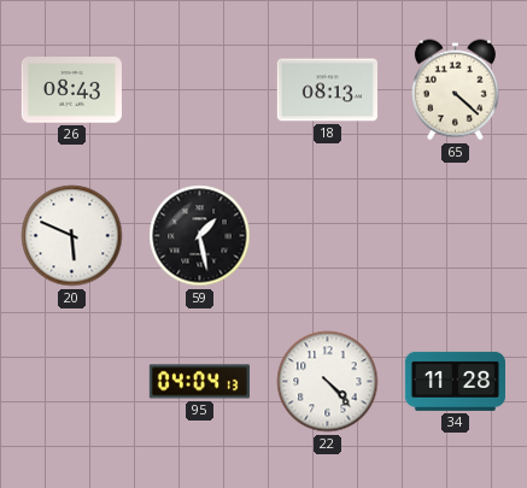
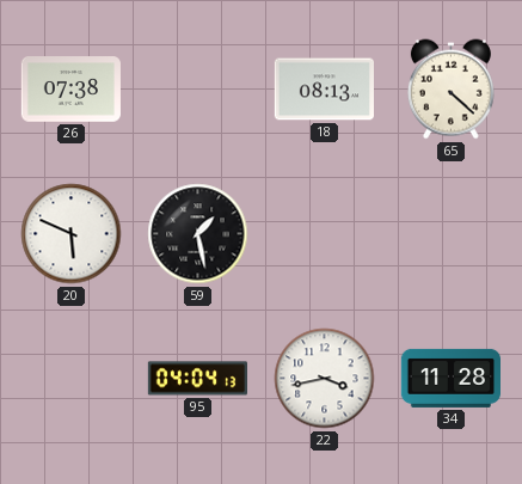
26: 08:43 -> 07:38
22: 4:23 -> 3:43
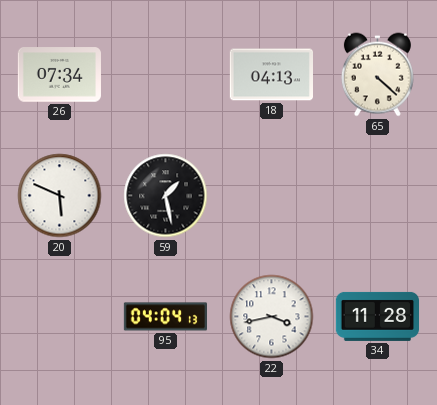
26: 07:38 -> 07:34
18: 08:13 -> 04:13
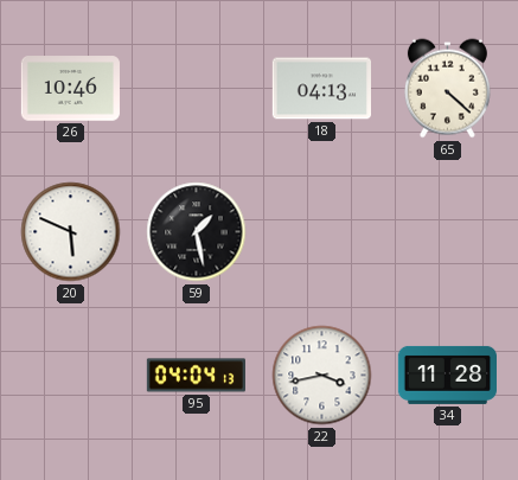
26: 07:34 -> 10:46
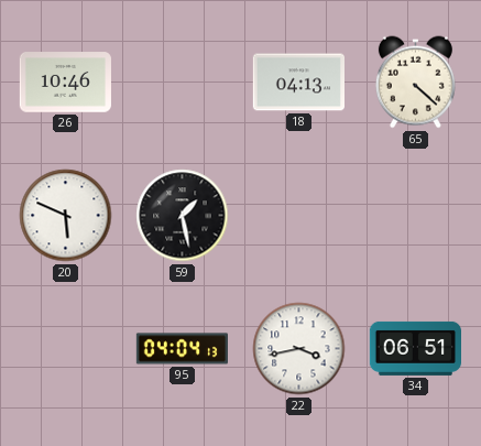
34: 11:28 -> 06:51
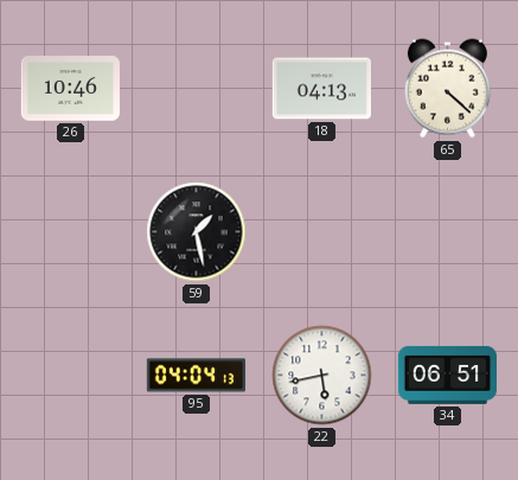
20: 5:49 -> none
22: 3:43 -> 5:43
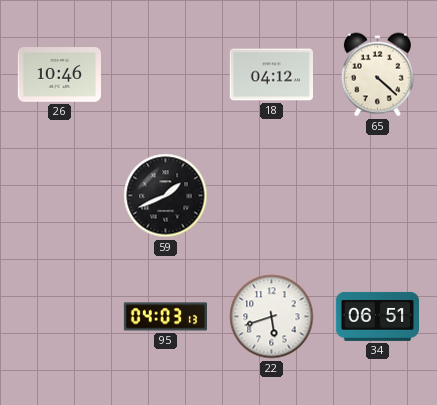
18: 04:13 -> 04:12
59: 1:28 -> 1:41
95: 04:04 -> 04:03
22: 5:43 -> 5:42
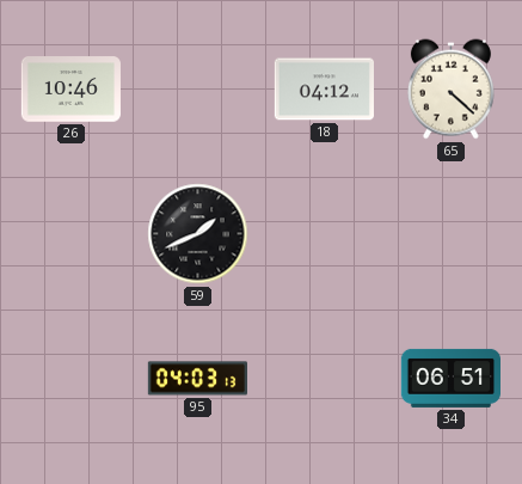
22: 5:42 -> none
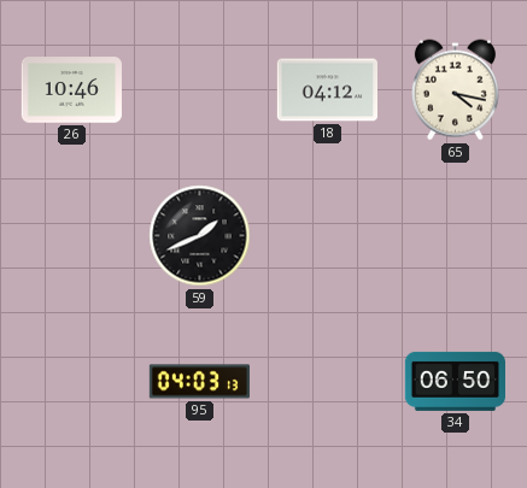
65: 4:22 -> 4:17
34: 06:51 -> 06:50
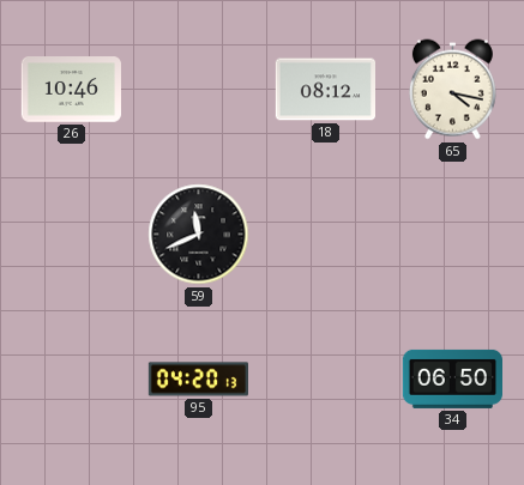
18: 04:12 -> 08:12
59: 1:41 -> 11:41
95: 04:03 -> 04:20
